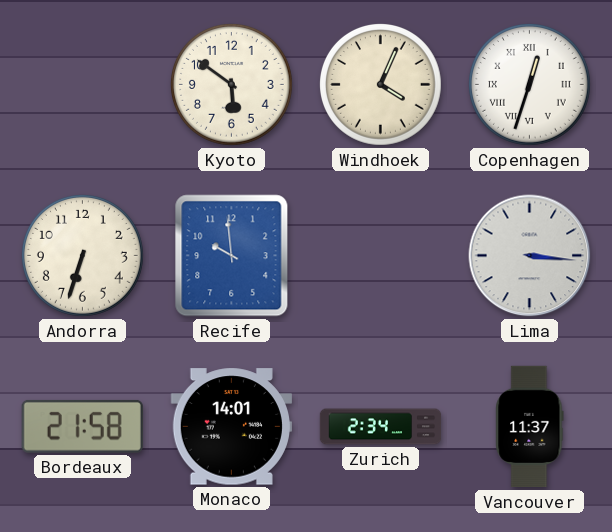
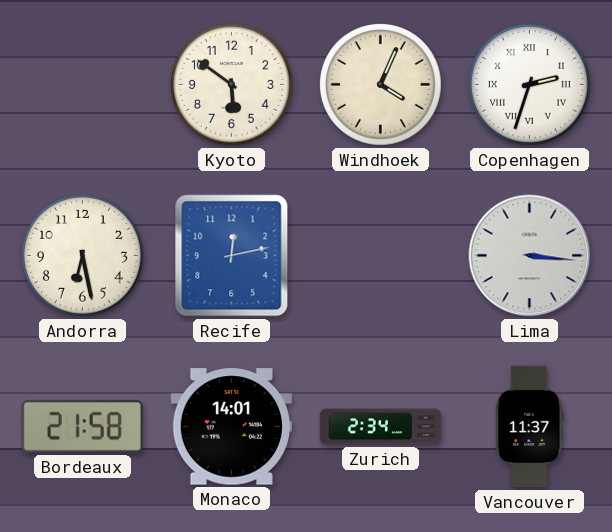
Copenhagen: 12:33 -> 2:33
Andorra: 6:33 -> 6:28
Recife: 9:59 -> 12:13
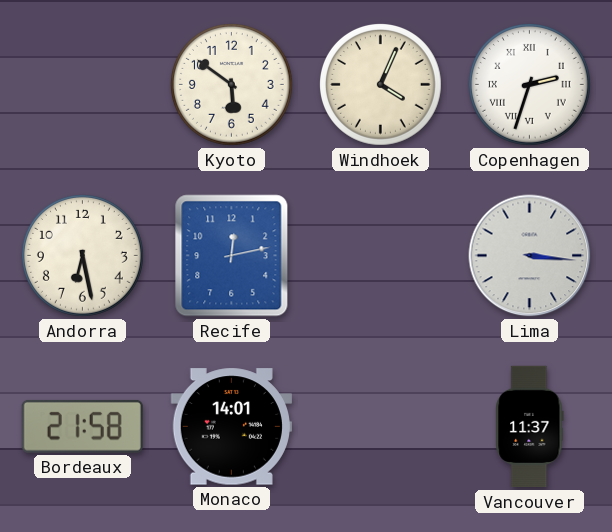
Zurich: 2:34 -> none
